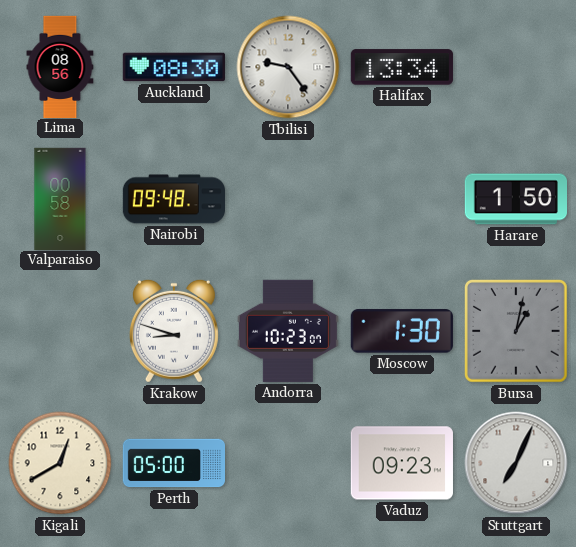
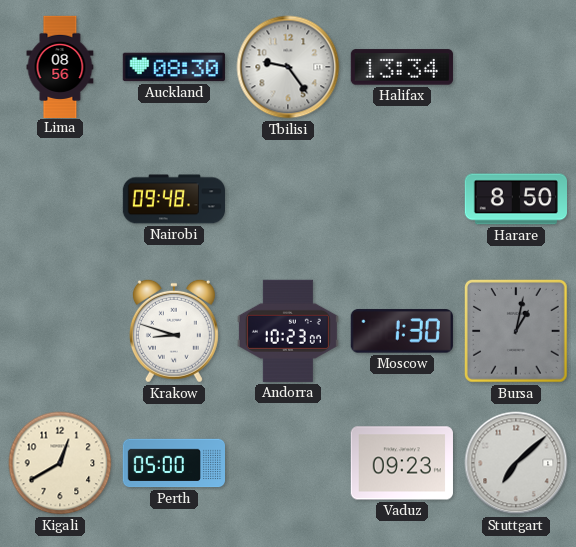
Valparaiso: 00:58 -> none
Harare: 1:50 -> 8:50
Stuttgart: 7:04 -> 7:08
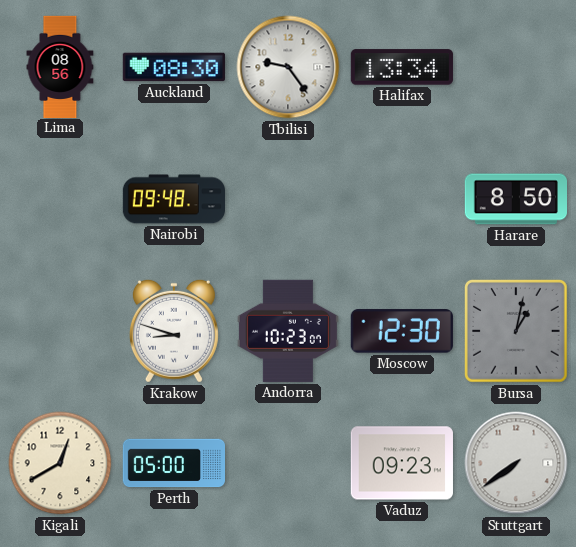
Moscow: 1:30 -> 12:30
Stuttgart: 7:08 -> 7:39
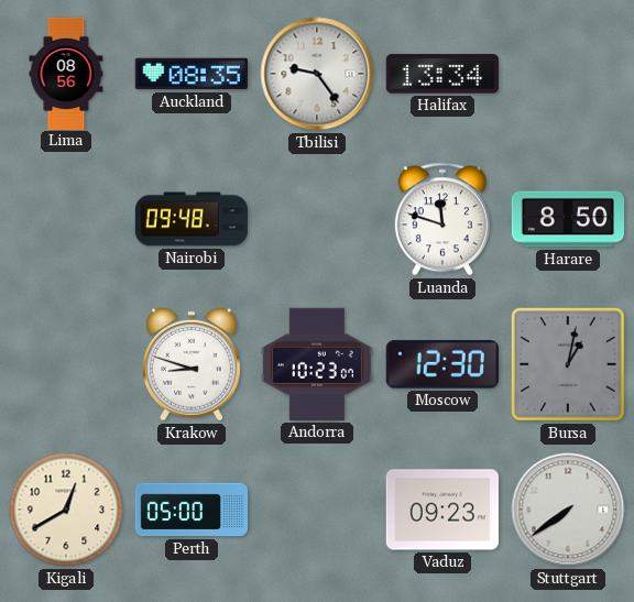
Auckland: 08:30 -> 08:35
Luanda: none -> 11:48
